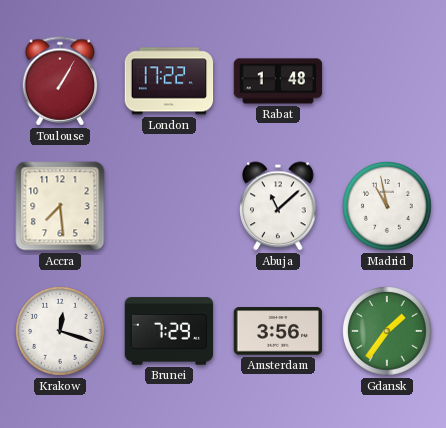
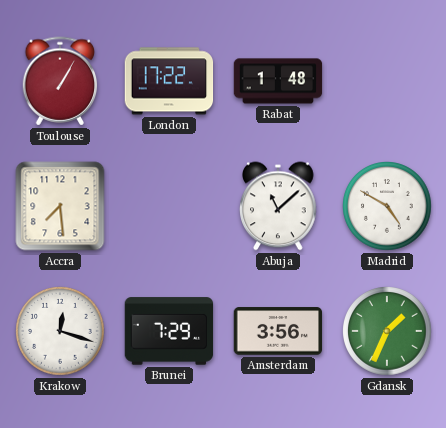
Madrid: 10:58 -> 4:50
Gdansk: 1:36 -> 1:34
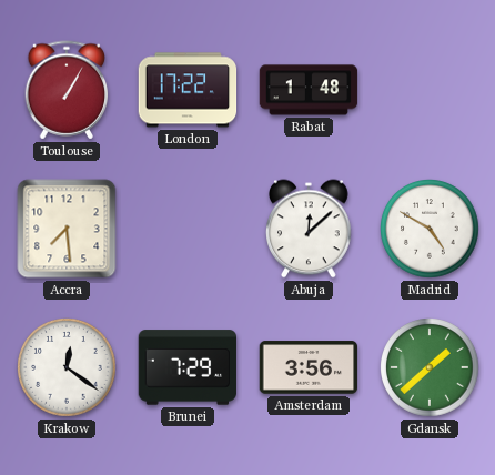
Abuja: 11:08 -> 12:08
Krakow: 12:18 -> 12:21
Gdansk: 1:34 -> 1:38
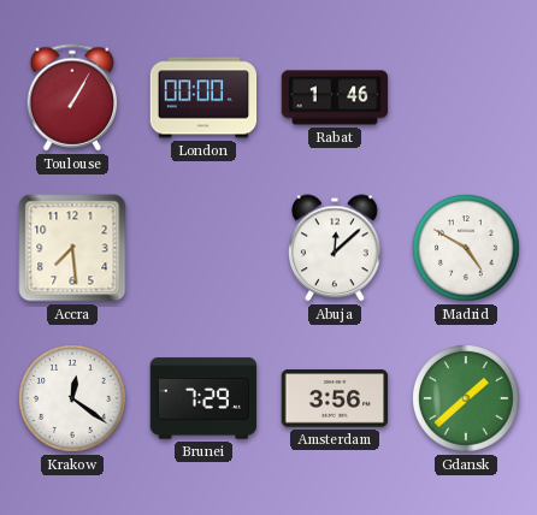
London: 17:22 -> 00:00
Rabat: 1:48 -> 1:46
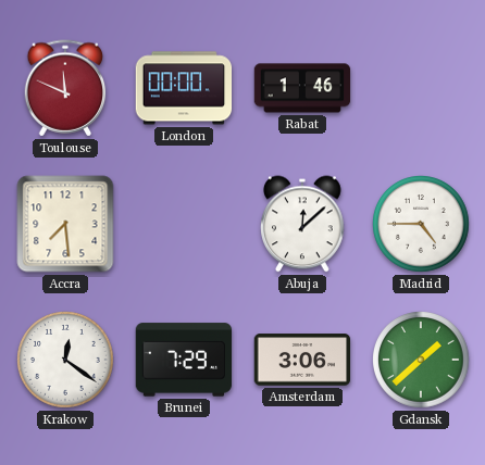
Toulouse: 1:05 -> 11:49
Madrid: 4:50 -> 4:45
Amsterdam: 3:56 -> 3:06
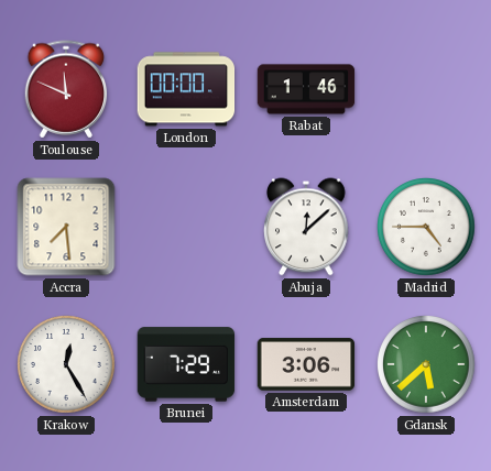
Krakow: 12:21 -> 12:25
Gdansk: 1:38 -> 5:38
